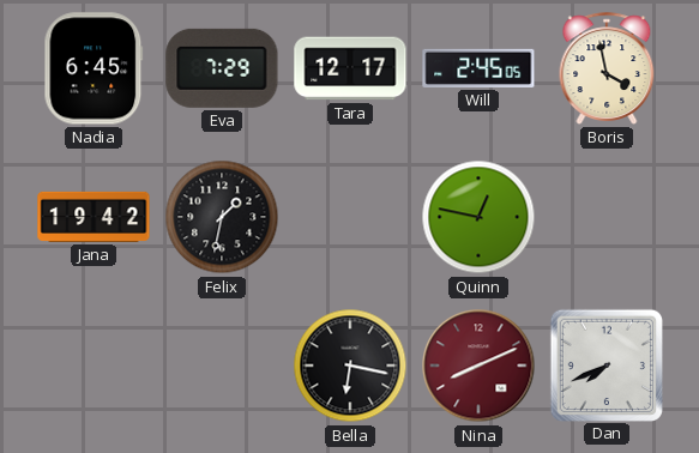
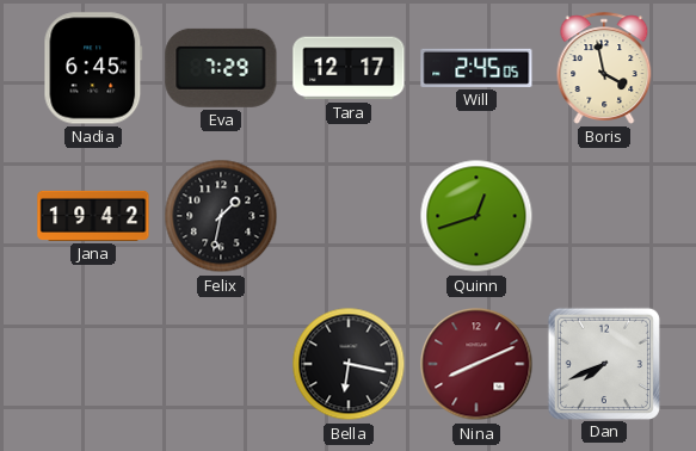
Quinn: 12:47 -> 12:42
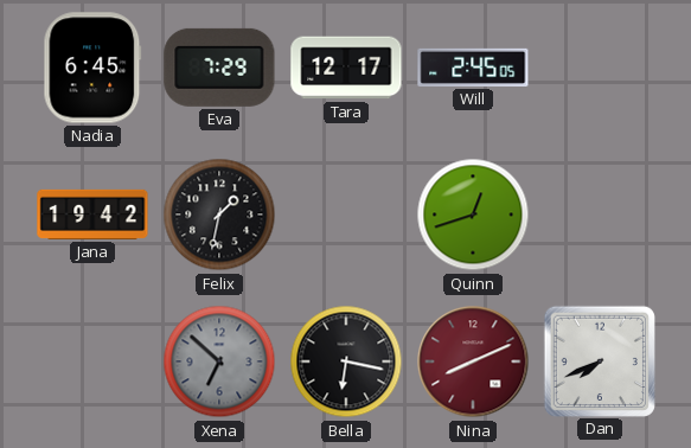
Boris: 3:58 -> none
Xena: none -> 6:52
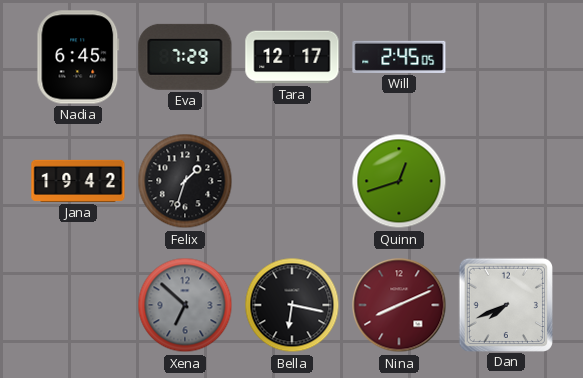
Felix: 1:32 -> 1:33
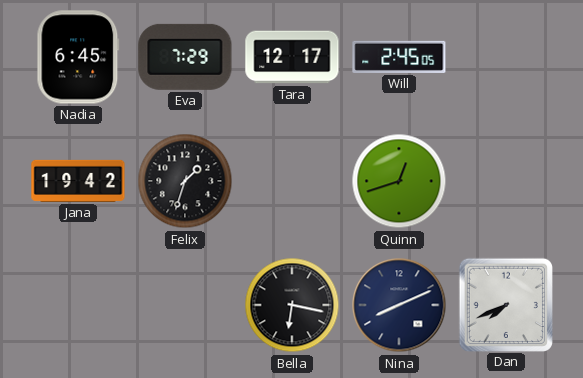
Xena: 6:52 -> none
Nina dial: burgundy -> navy
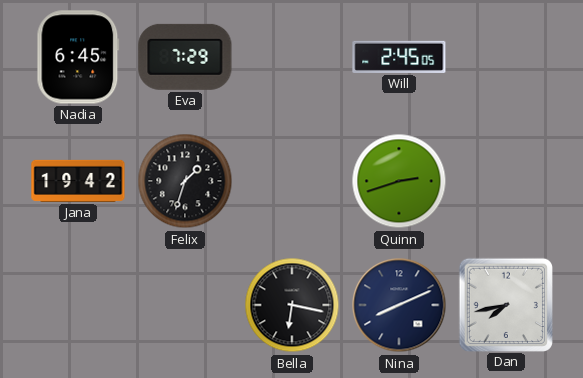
Tara: 12:17 -> none
Quinn: 12:42 -> 2:42
Dan: 7:41 -> 7:43
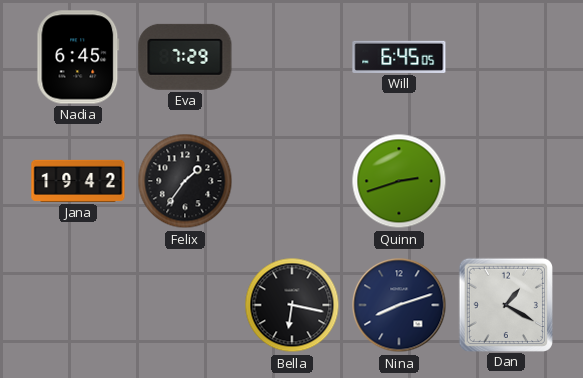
Will: 2:45 -> 6:45
Felix: 1:33 -> 1:36
Nina: 8:11 -> 8:12
Dan: 7:43 -> 1:20
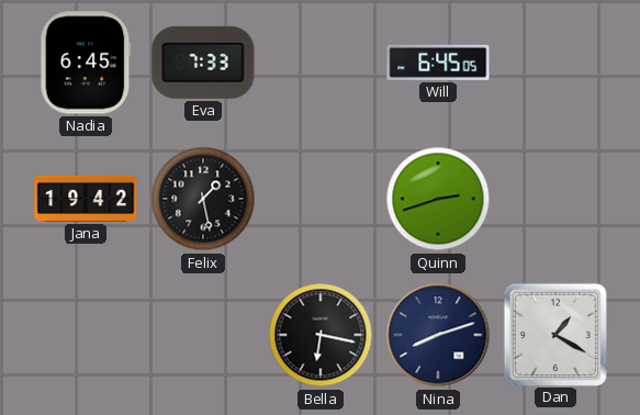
Eva: 7:29 -> 7:33
Felix: 1:36 -> 1:28
